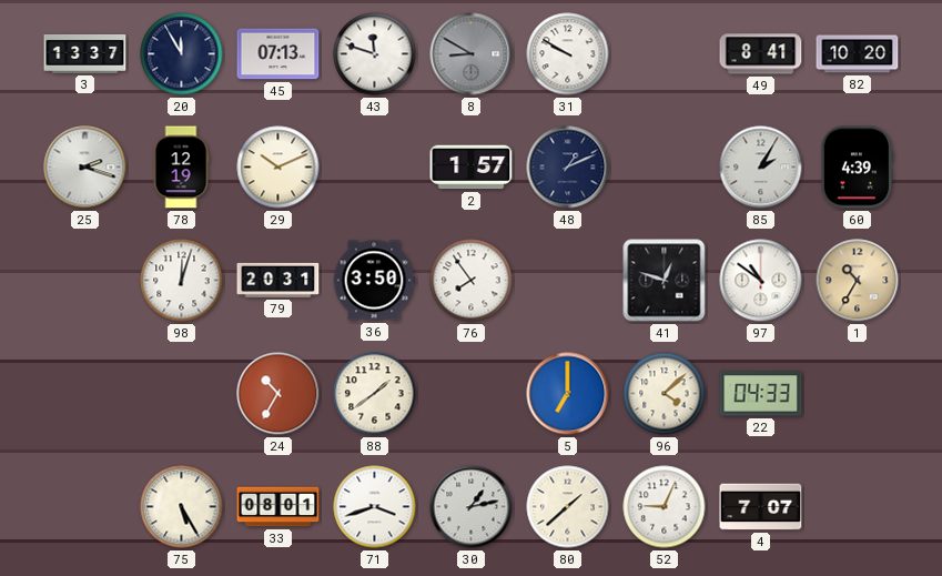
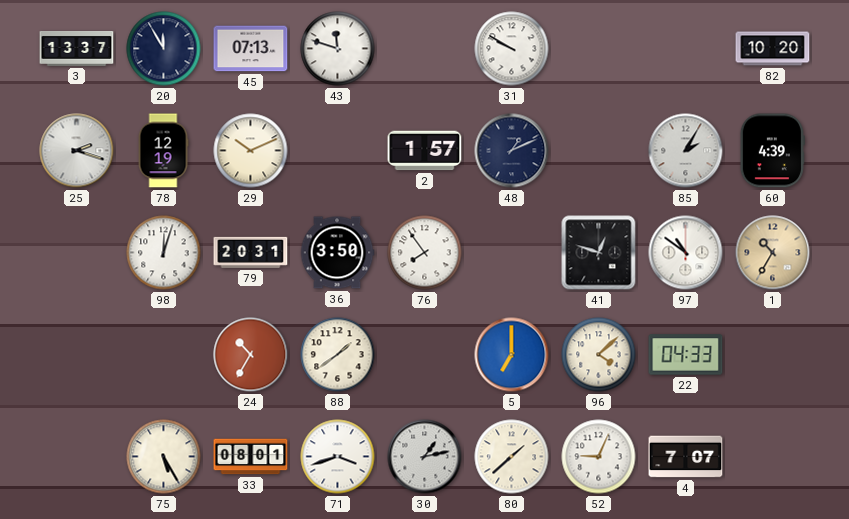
8: 8:50 -> none
49: 8:41 -> none
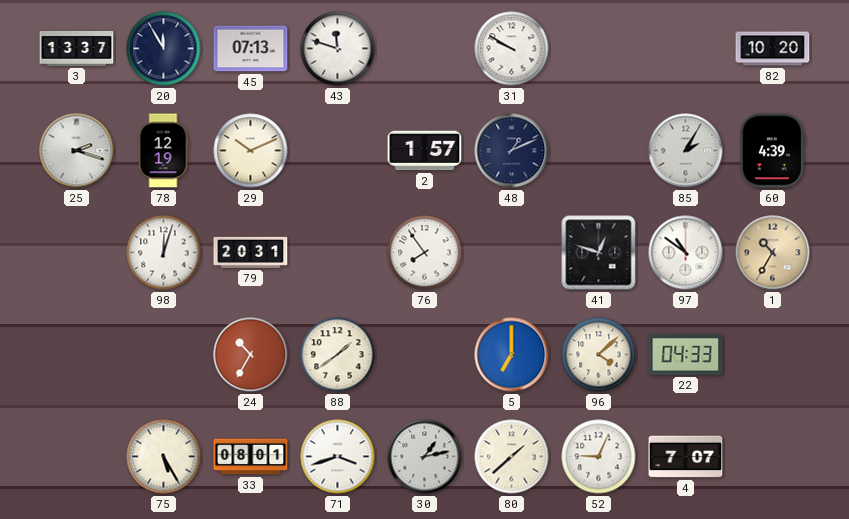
36: 3:50 -> none
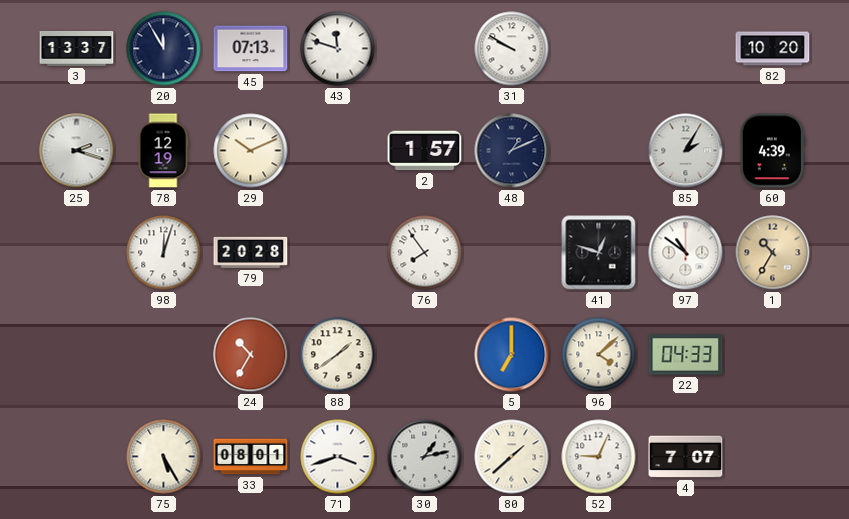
79: 20:31 -> 20:28
